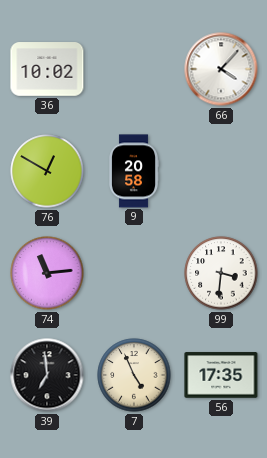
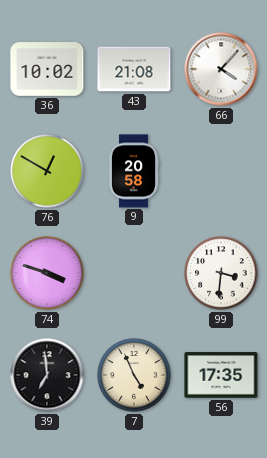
43: none -> 21:08
74: 11:14 -> 3:48
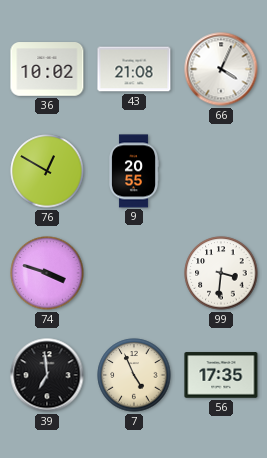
66: 4:07 -> 4:04
9: 20:58 -> 20:55
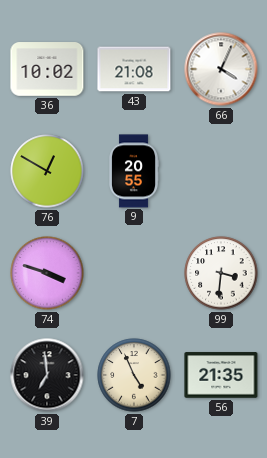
56: 17:35 -> 21:35
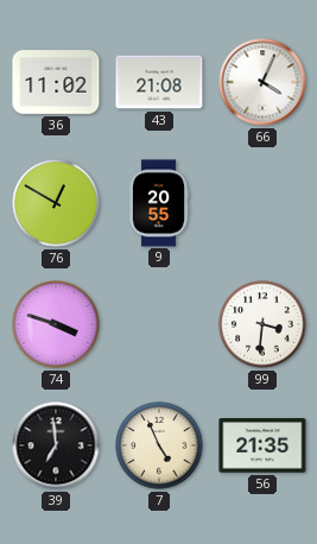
36: 10:02 -> 11:02
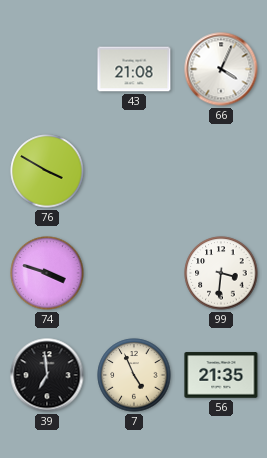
36: 11:02 -> none
76: 12:50 -> 3:50
9: 20:55 -> none
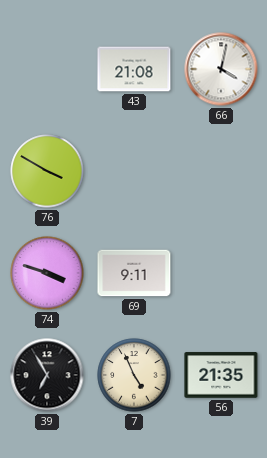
66: 4:04 -> 4:02
69: none -> 9:11
99: 3:31 -> none
39: 6:59 -> 6:55
